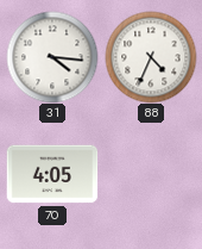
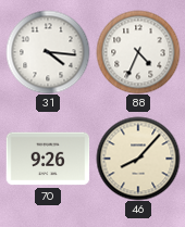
70: 4:05 -> 9:26
46: none -> 8:07
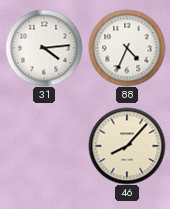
31: 4:16 -> 4:14
70: 9:26 -> none
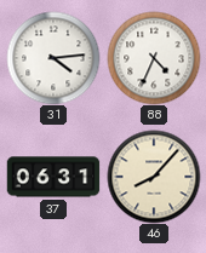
37: none -> 06:31
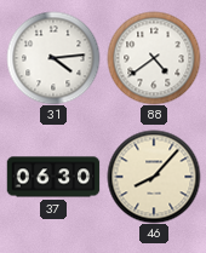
88: 4:34 -> 4:39
37: 06:31 -> 06:30
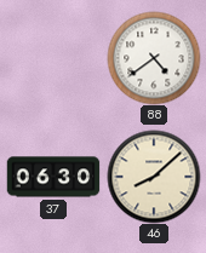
31: 4:14 -> none
46: 8:07 -> 8:08
